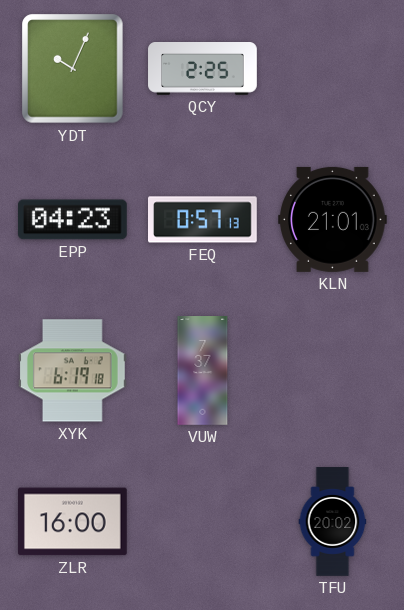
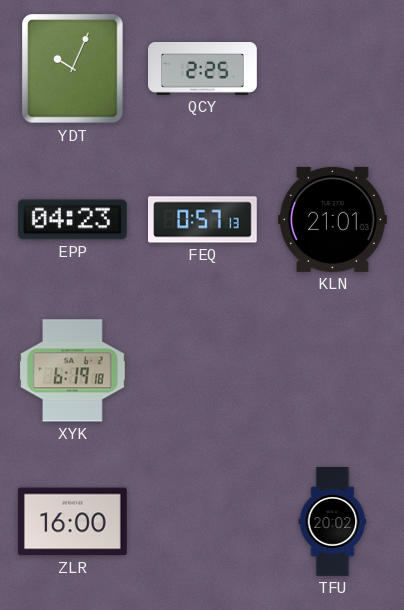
VUW: 7:37 -> none
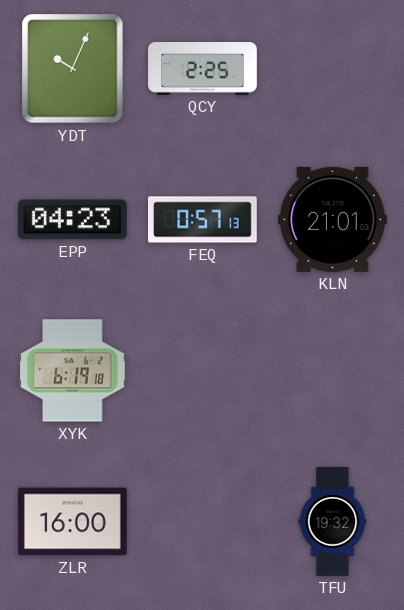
TFU: 20:02 -> 19:32
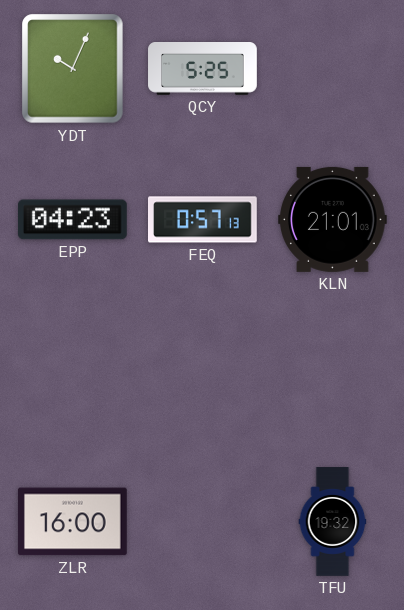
QCY: 2:25 -> 5:25
XYK: 6:19 -> none
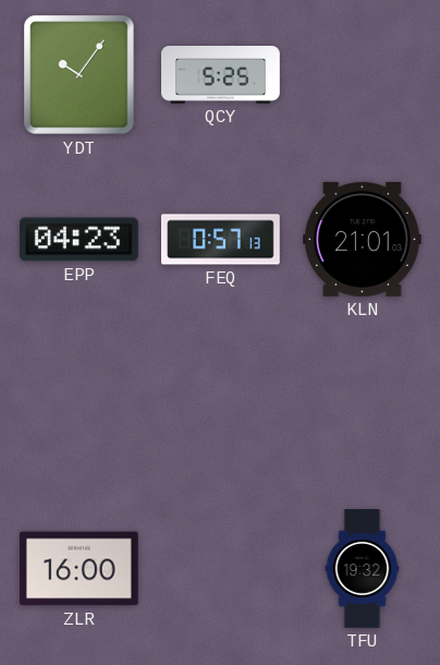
YDT: 10:04 -> 10:06
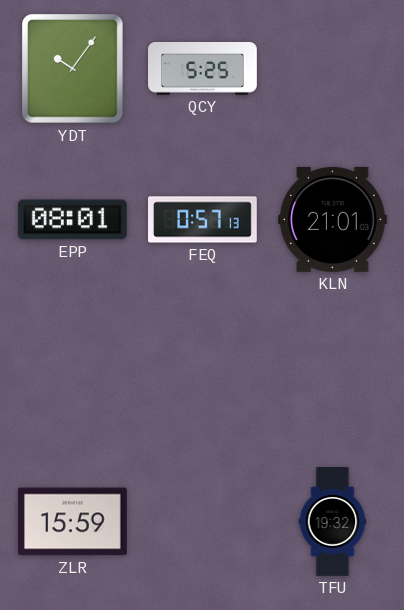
EPP: 04:23 -> 08:01
ZLR: 16:00 -> 15:59
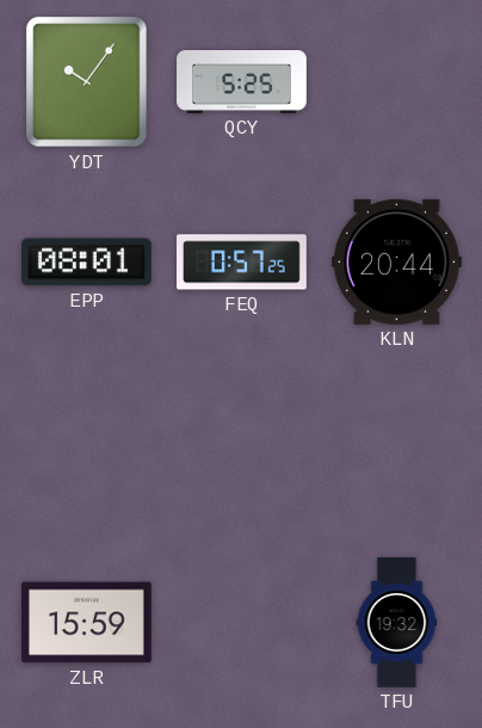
FEQ: 0:57:13 -> 0:57:25
KLN: 21:01 -> 20:44
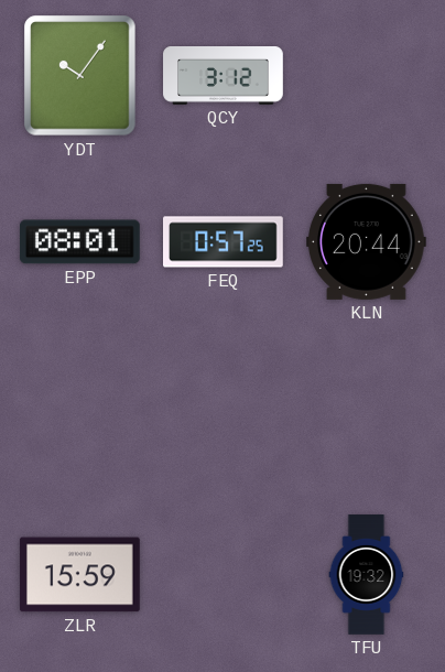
QCY: 5:25 -> 3:12
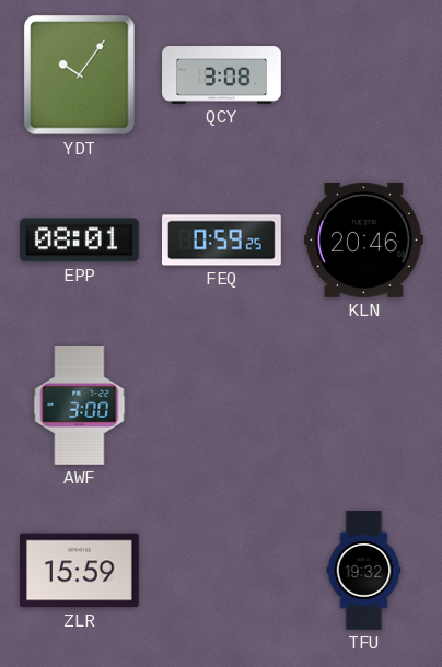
QCY: 3:12 -> 3:08
FEQ: 0:57 -> 0:59
KLN: 20:44 -> 20:46
AWF: none -> 3:00
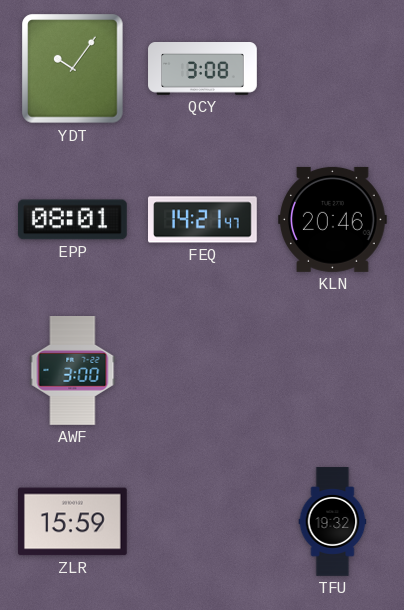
FEQ: 0:59 -> 14:21
